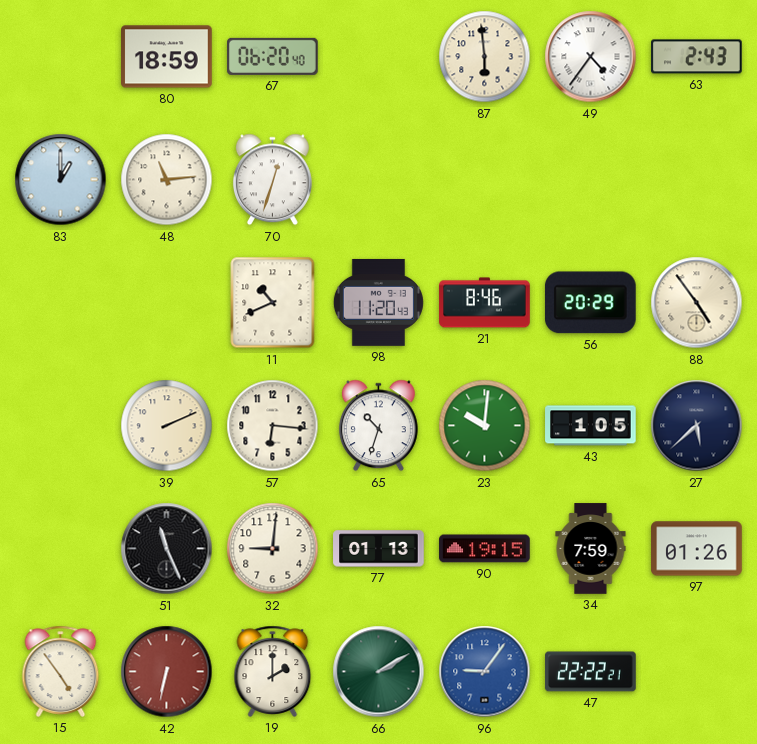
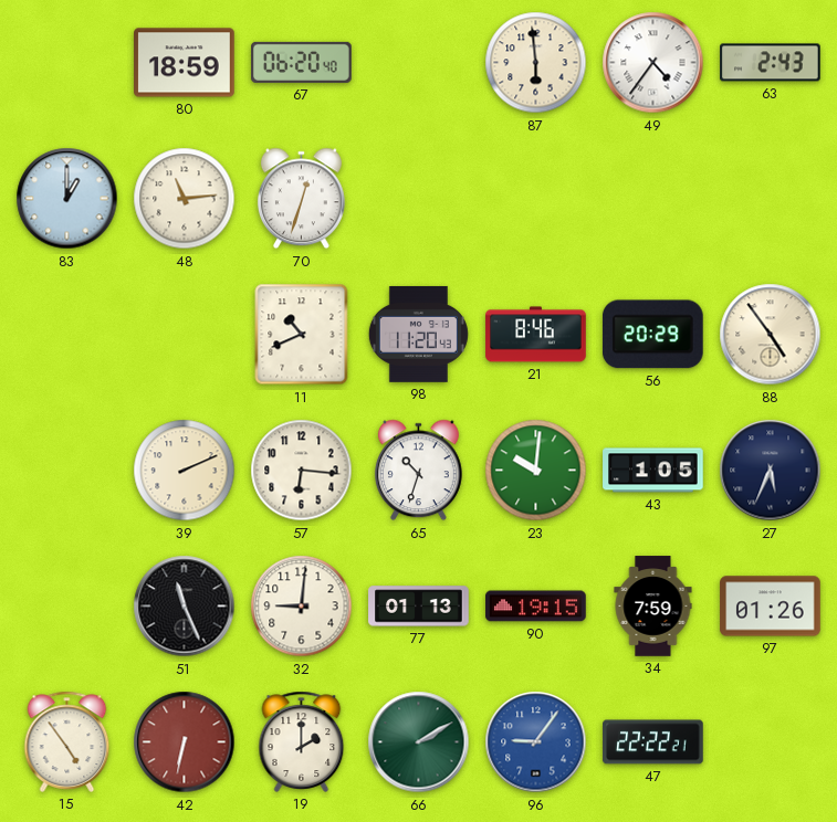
27: 5:38 -> 5:34
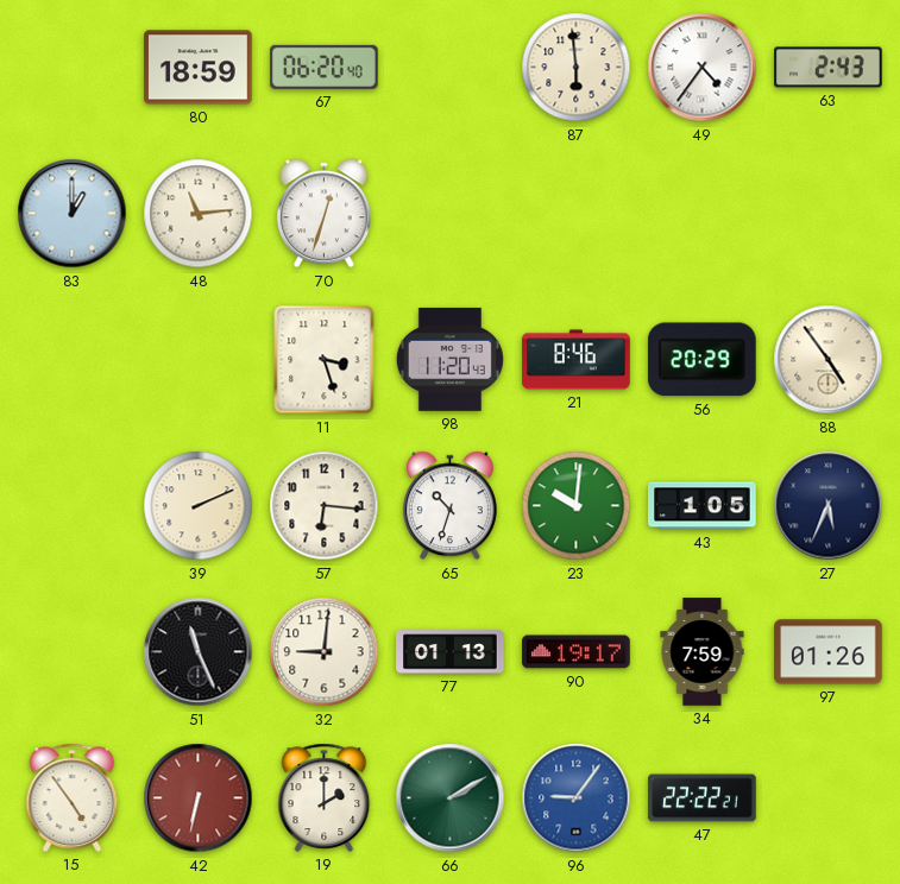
11: 10:41 -> 3:27
90: 19:15 -> 19:17
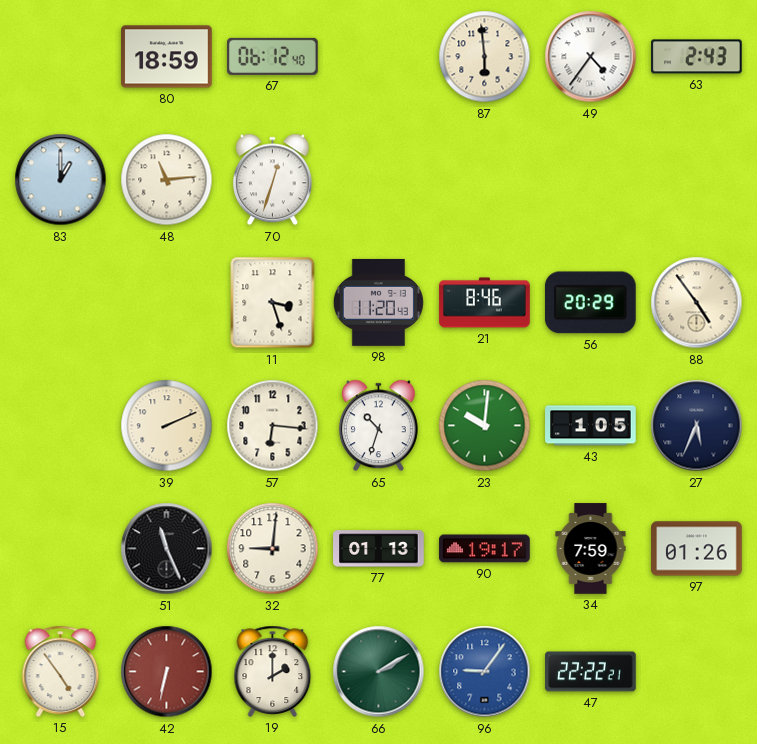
67: 06:20 -> 06:12
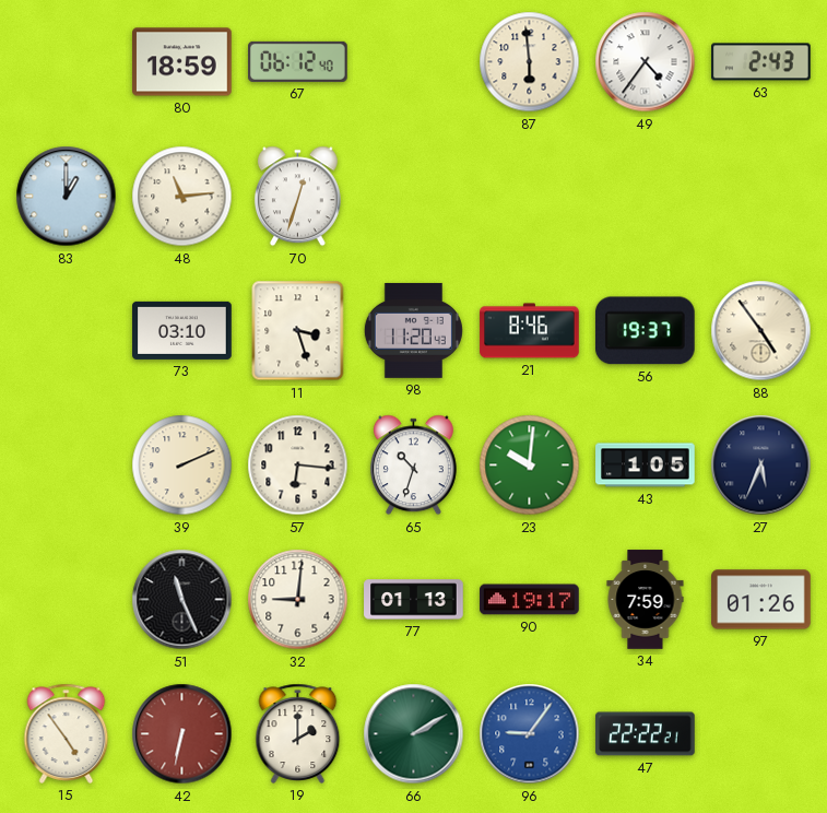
73: none -> 03:10
56: 20:29 -> 19:37
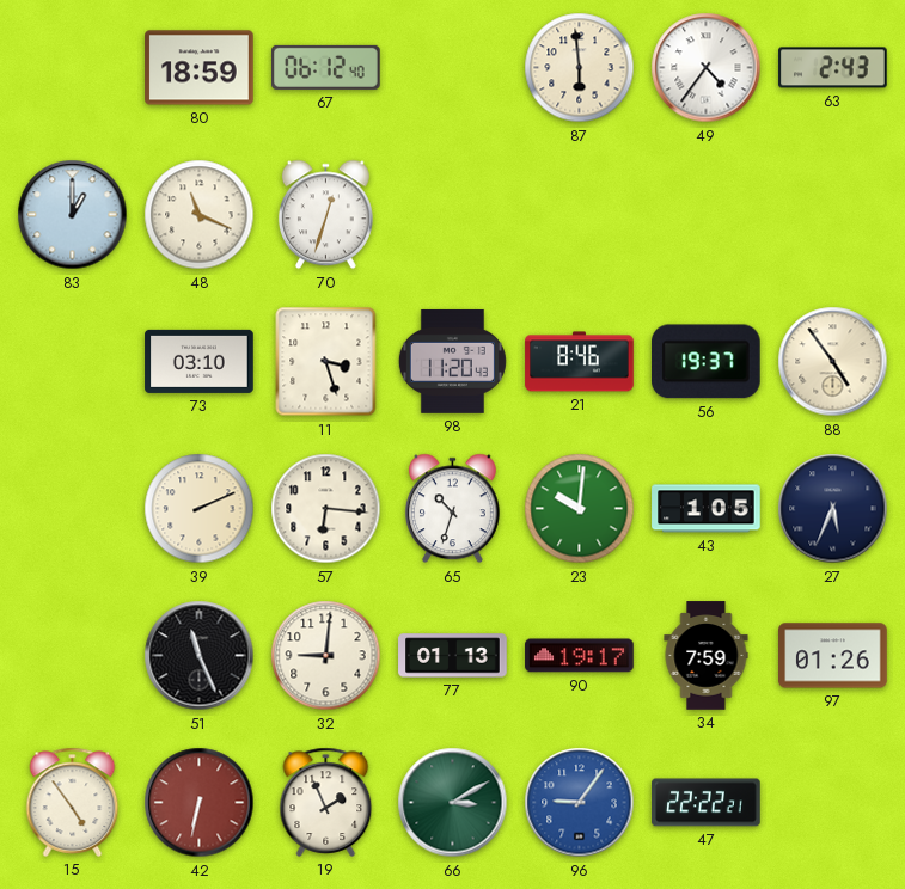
48: 11:14 -> 11:19
19: 2:00 -> 1:56
66: 2:10 -> 3:10
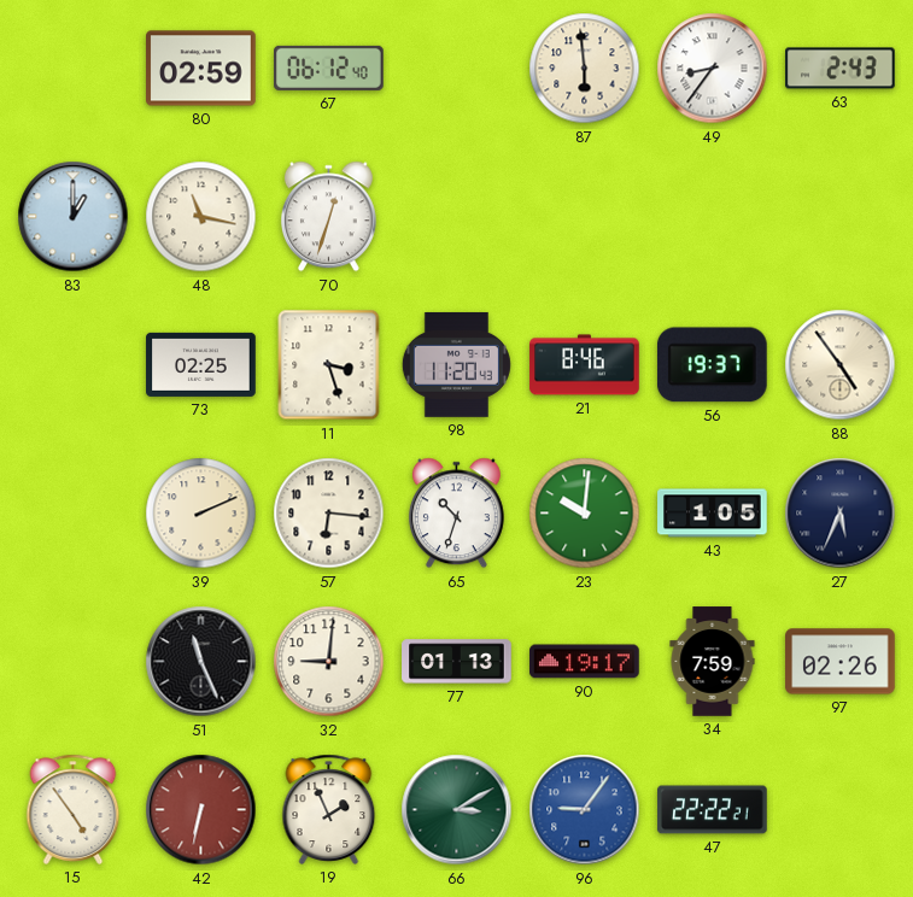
80: 18:59 -> 02:59
49: 4:36 -> 8:36
48: 11:19 -> 11:17
73: 03:10 -> 02:25
97: 01:26 -> 02:26
